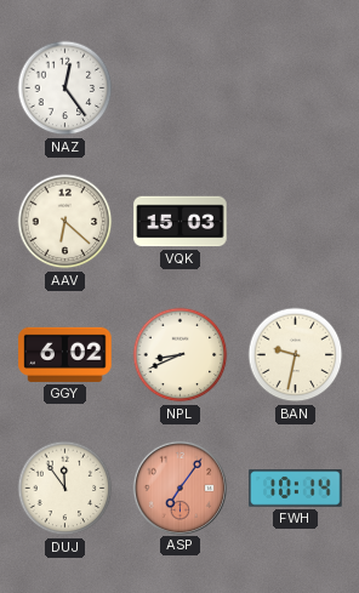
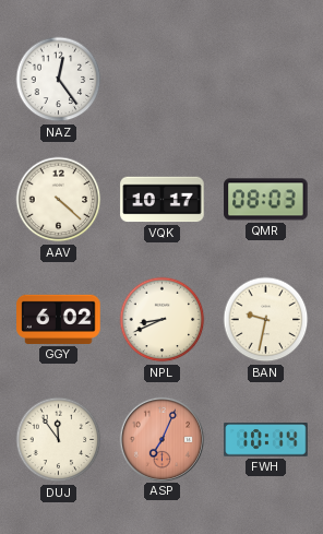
AAV: 6:22 -> 4:22
VQK: 15:03 -> 10:17
QMR: none -> 08:03
ASP: 7:06 -> 7:04
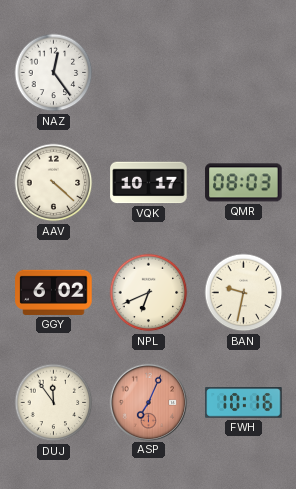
NPL: 8:41 -> 6:41
FWH: 10:14 -> 10:16
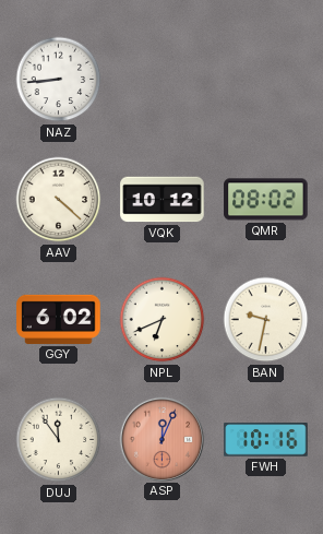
NAZ: 12:24 -> 8:44
VQK: 10:17 -> 10:12
QMR: 08:03 -> 08:02
ASP: 7:04 -> 12:04
